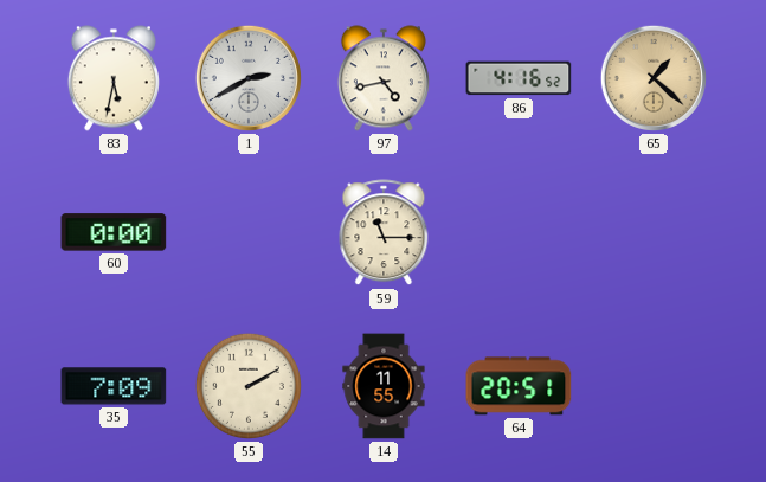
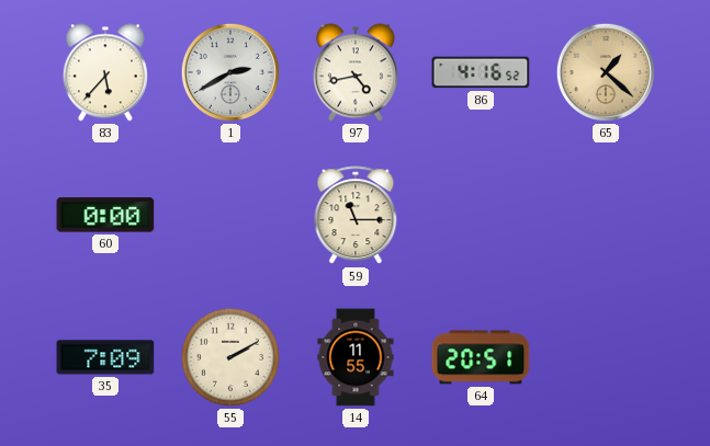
83: 5:32 -> 5:37
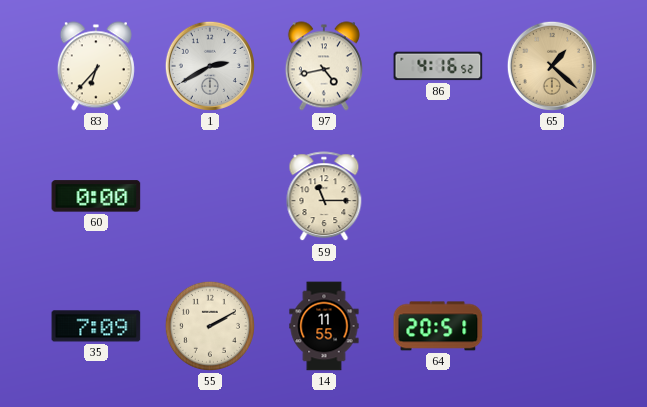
83: 5:37 -> 6:37
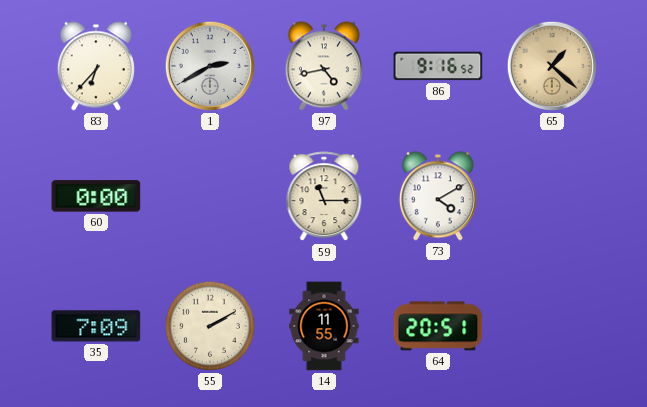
86: 4:16 -> 9:16
73: none -> 4:10
